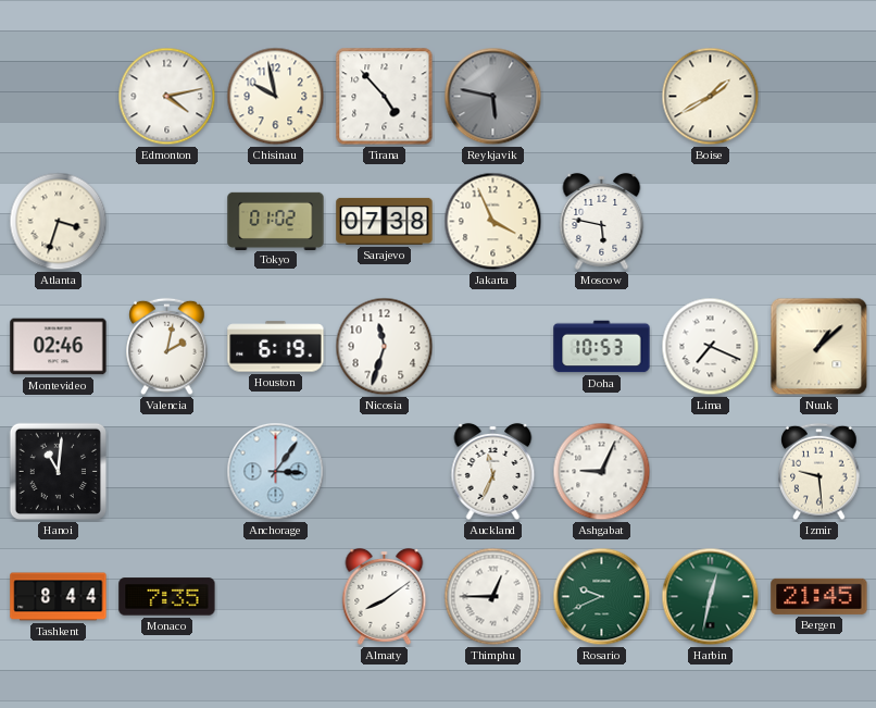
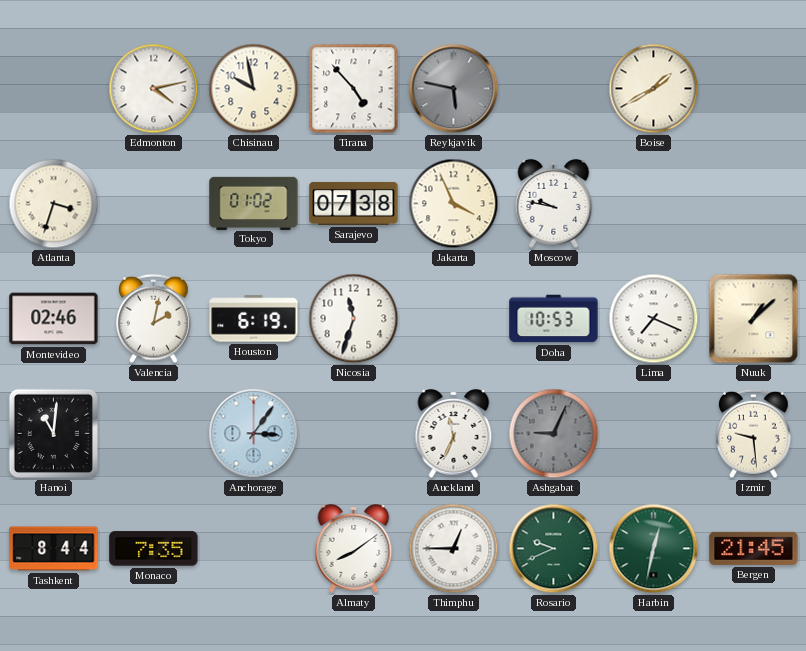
Moscow: 5:47 -> 9:47
Ashgabat dial: white -> grey
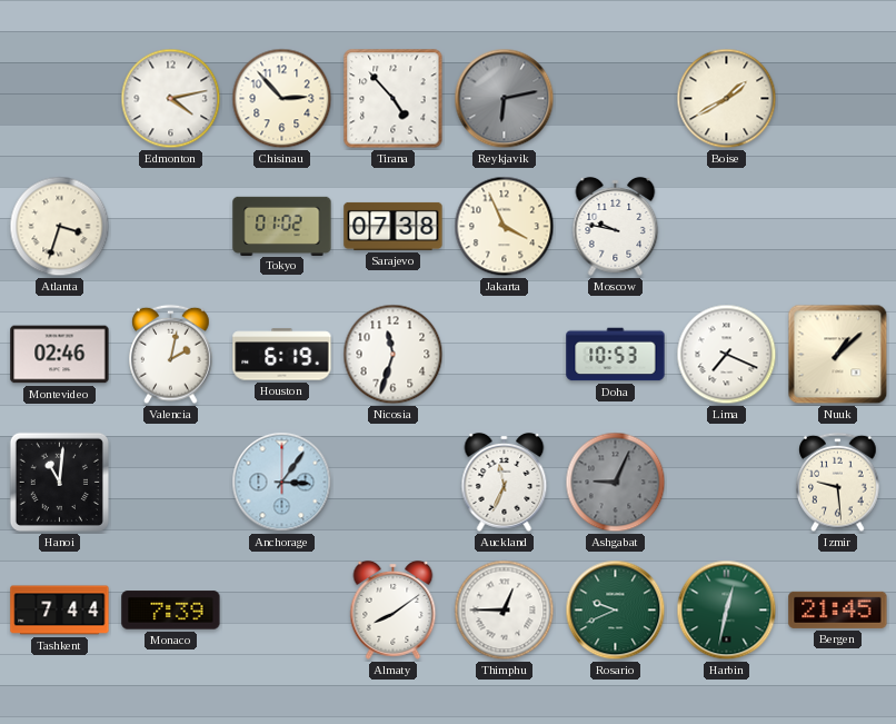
Chisinau: 9:58 -> 2:53
Reykjavik: 5:47 -> 6:13
Tashkent: 8:44 -> 7:44
Monaco: 7:35 -> 7:39
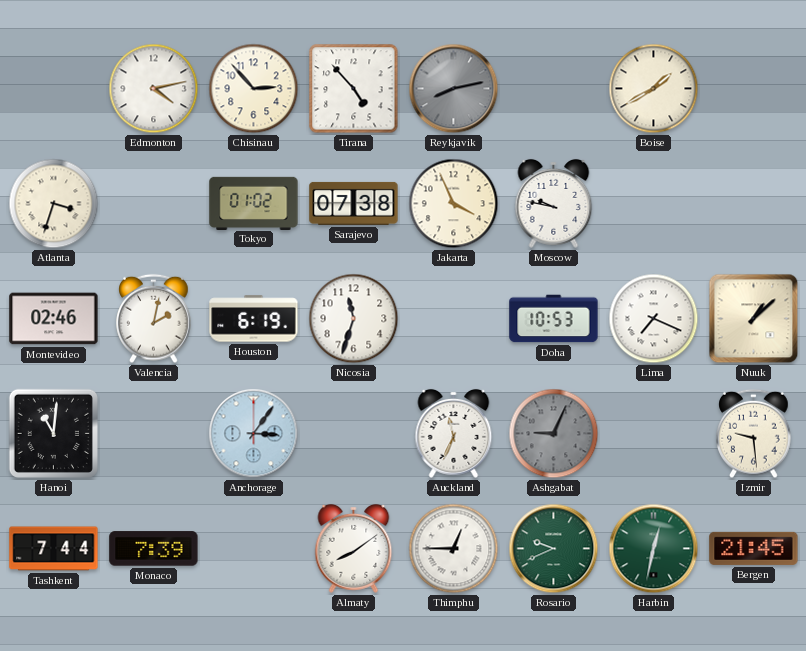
Reykjavik: 6:13 -> 8:13
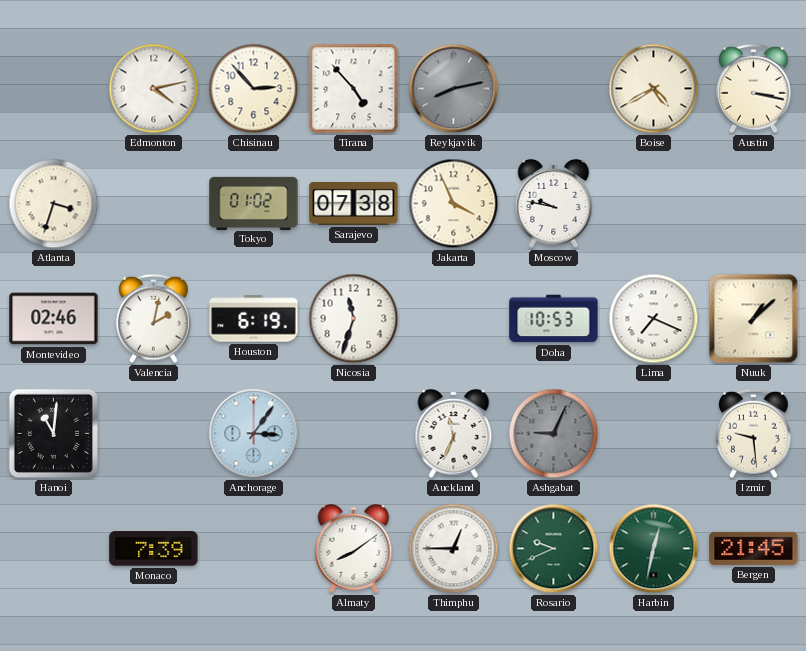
Boise: 1:40 -> 4:40
Austin: none -> 3:17
Tashkent: 7:44 -> none
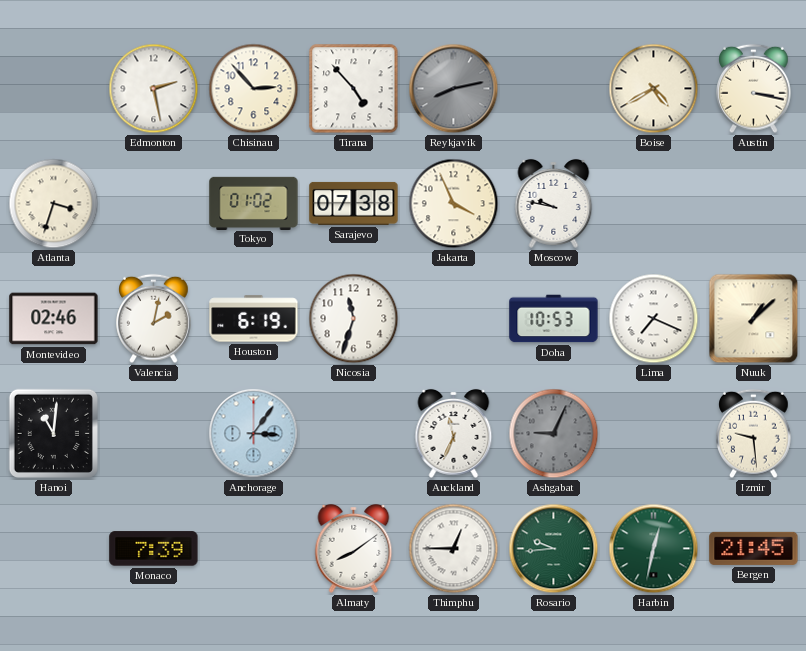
Edmonton: 4:13 -> 2:28
Rosario: 9:41 -> 9:44
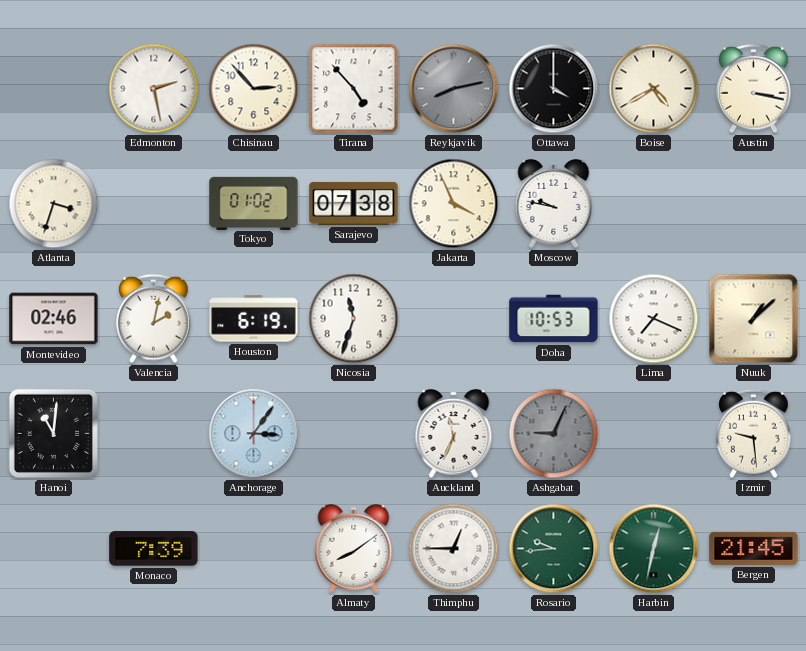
Ottawa: none -> 4:00
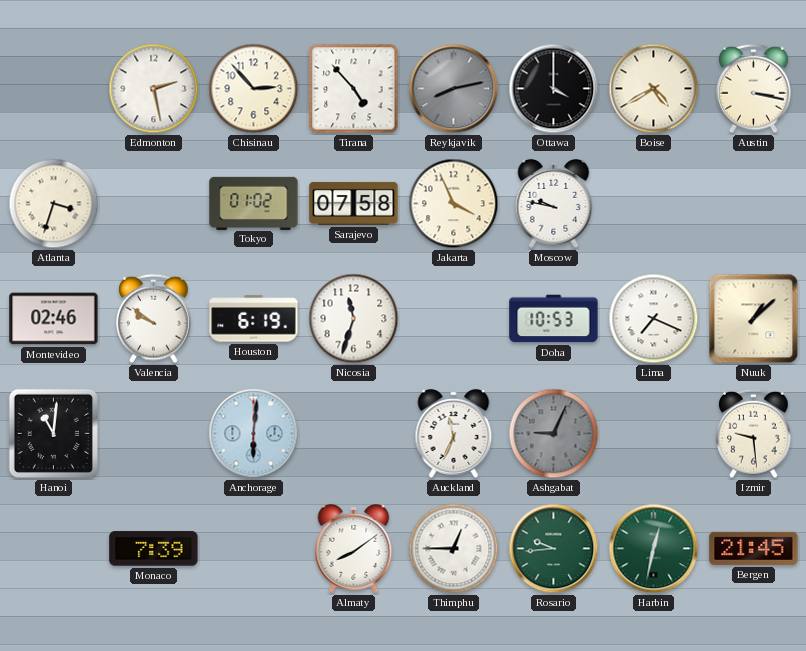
Sarajevo: 07:38 -> 07:58
Valencia: 2:02 -> 9:51
Anchorage: 3:06 -> 6:01
